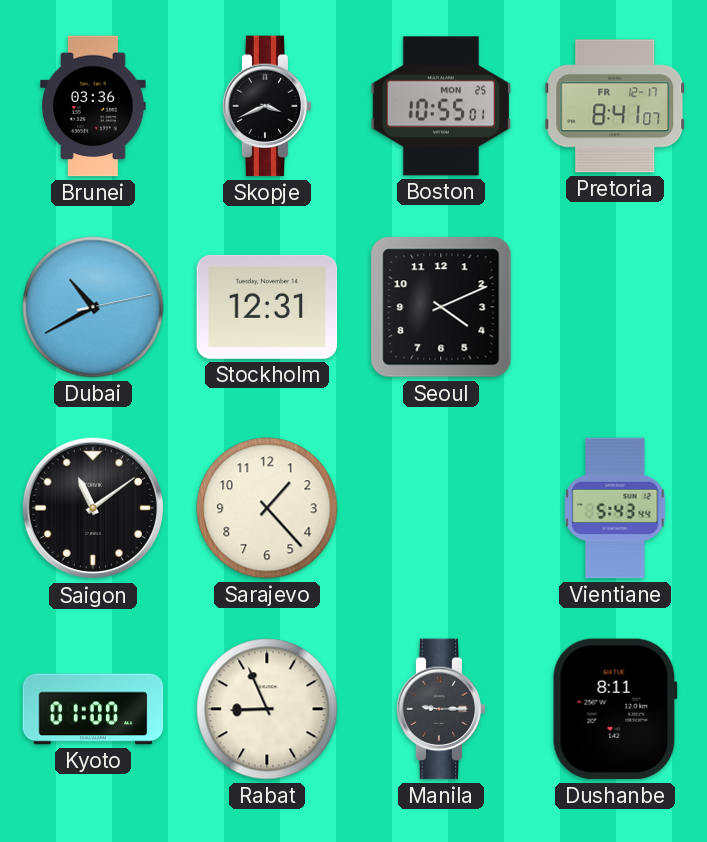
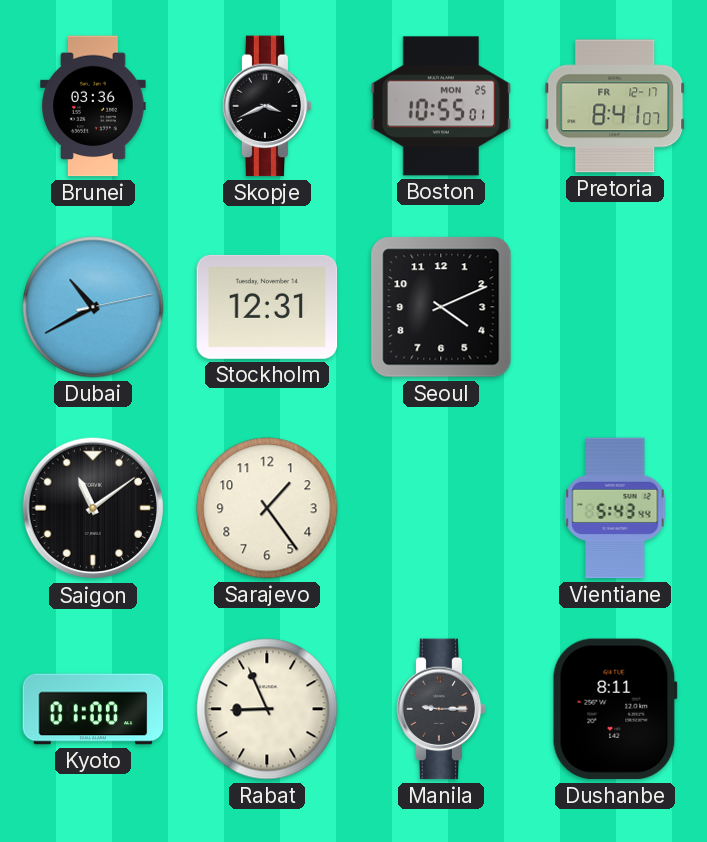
Sarajevo: 1:23 -> 1:24
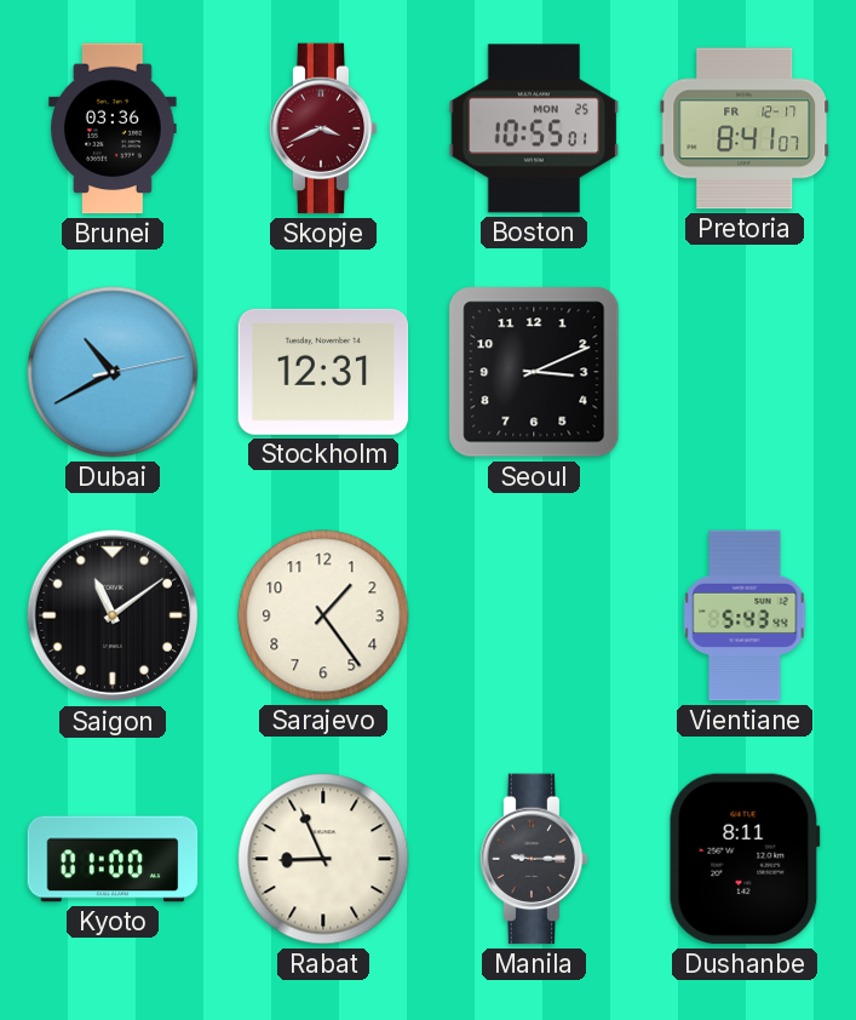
Skopje dial: black -> burgundy
Seoul: 4:11 -> 3:11
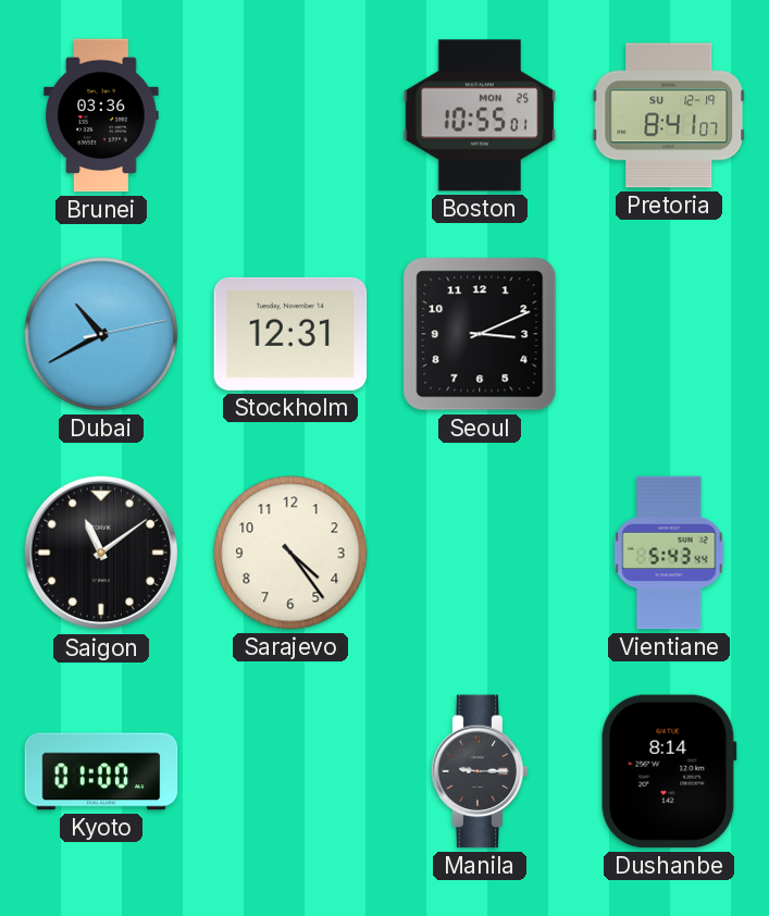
Skopje: 3:41 -> none
Pretoria date: FR 12-17 -> SU 12-19
Sarajevo: 1:24 -> 4:24
Rabat: 8:56 -> none
Dushanbe: 8:11 -> 8:14
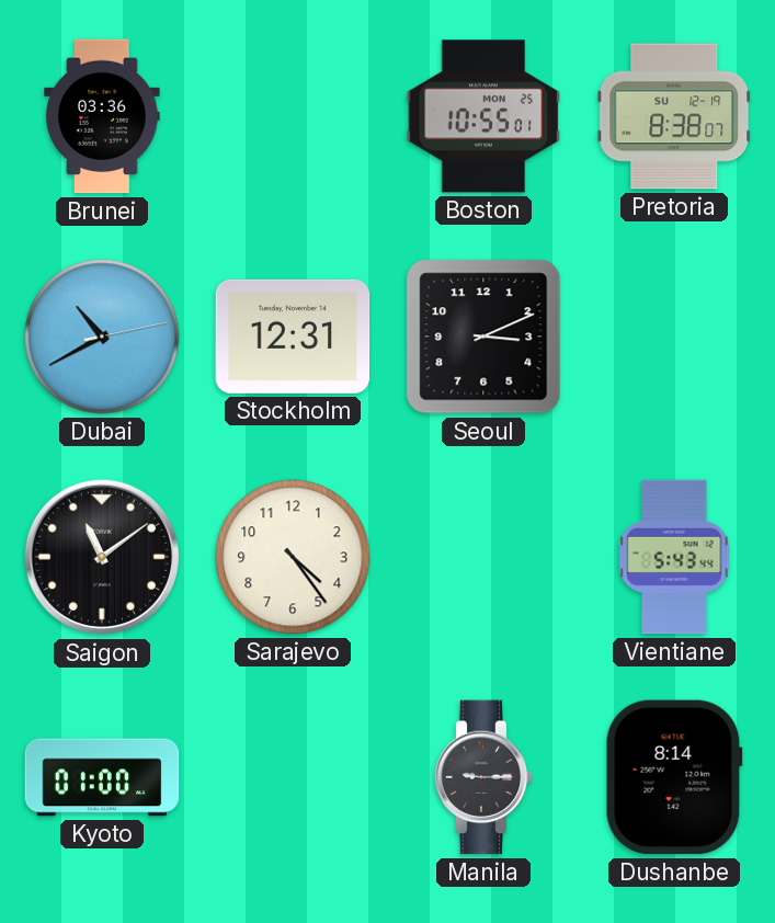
Pretoria: 8:41 -> 8:38
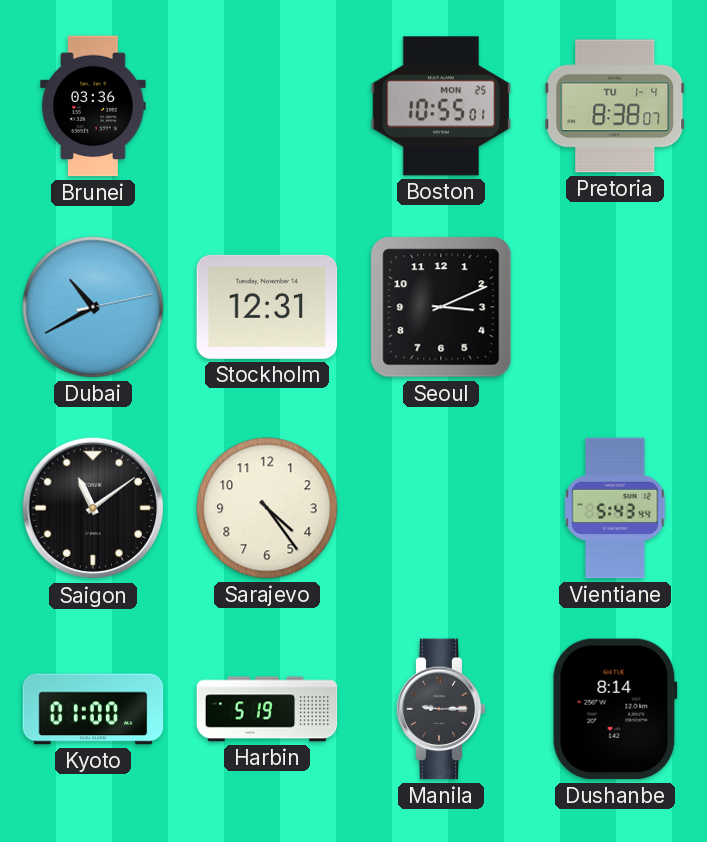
Pretoria date: SU 12-19 -> TU 1-4
Harbin: none -> 5:19
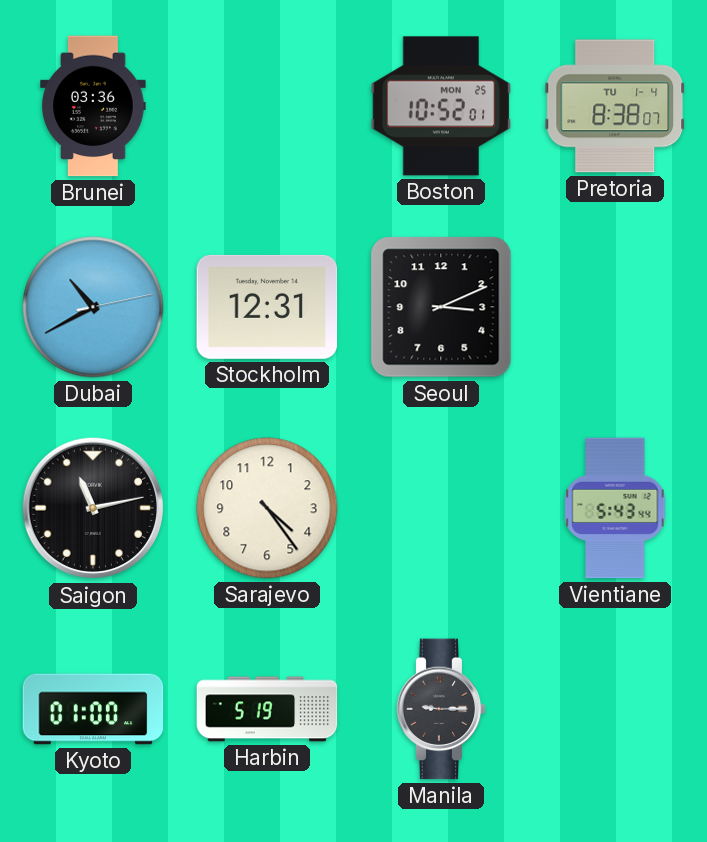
Boston: 10:55 -> 10:52
Saigon: 11:09 -> 11:13
Dushanbe: 8:14 -> none
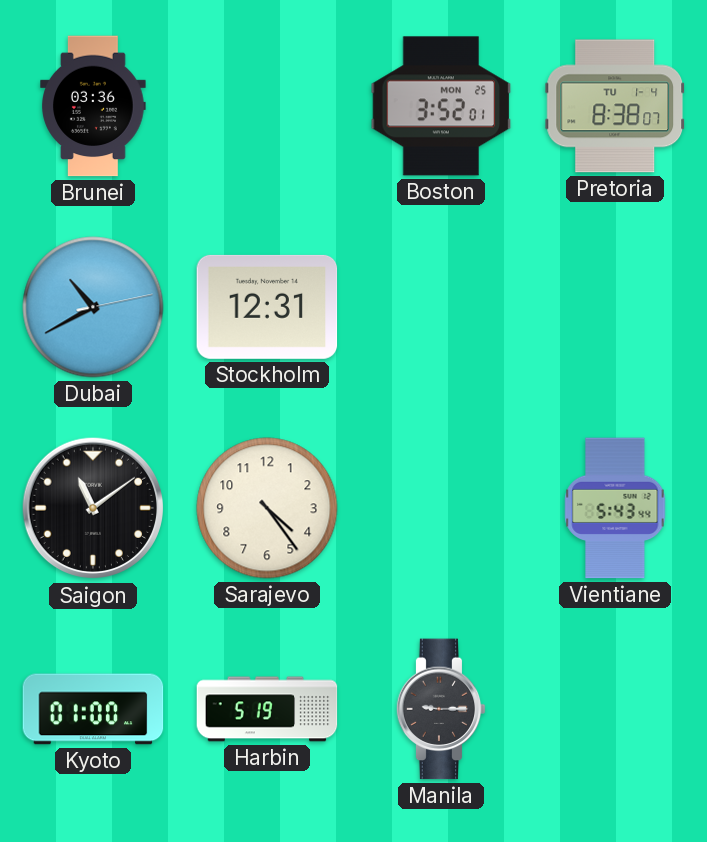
Boston: 10:52 -> 3:52
Seoul: 3:11 -> none
Saigon: 11:13 -> 11:09
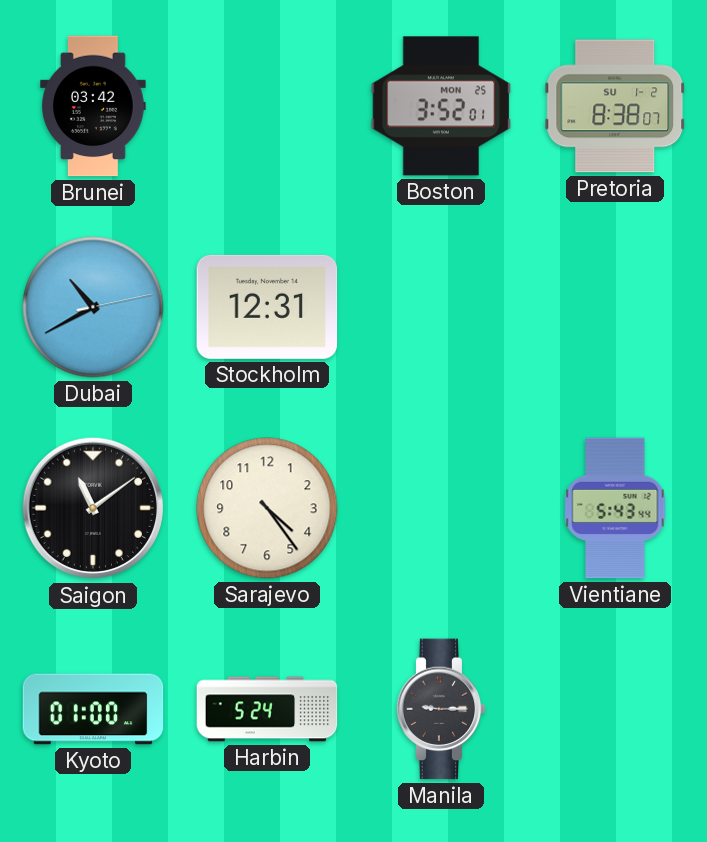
Brunei: 03:36 -> 03:42
Pretoria date: TU 1-4 -> SU 1-2
Harbin: 5:19 -> 5:24
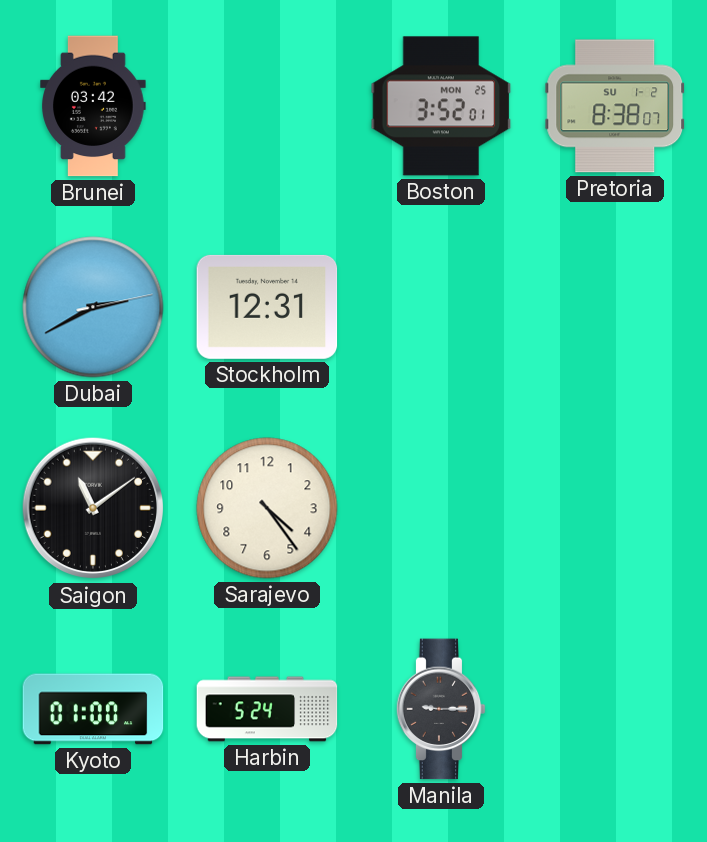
Dubai: 10:40 -> 2:40
Vientiane: 5:43 -> none
